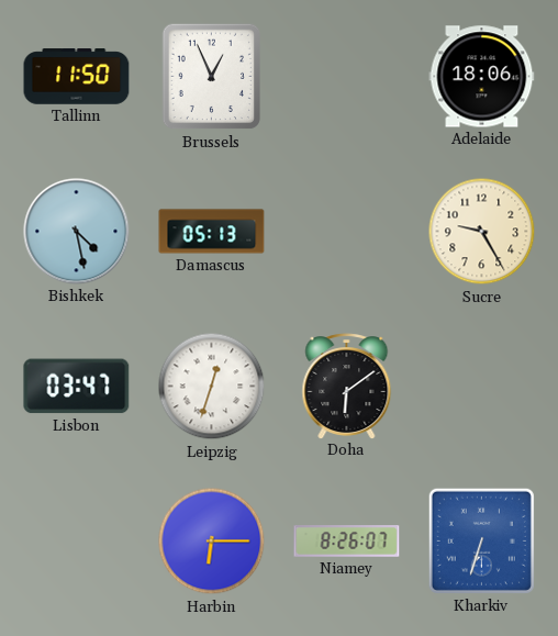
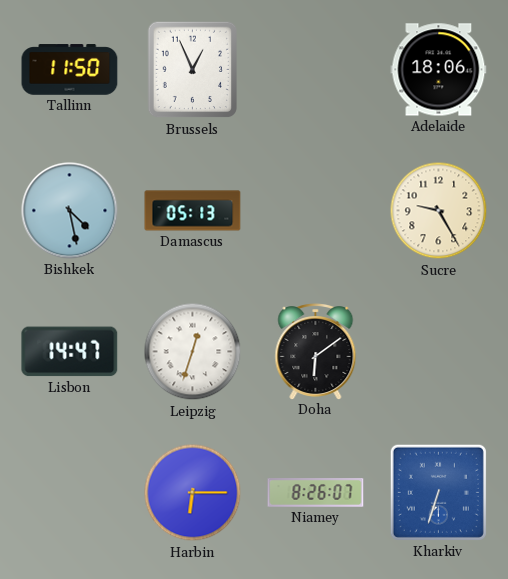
Lisbon: 03:47 -> 14:47
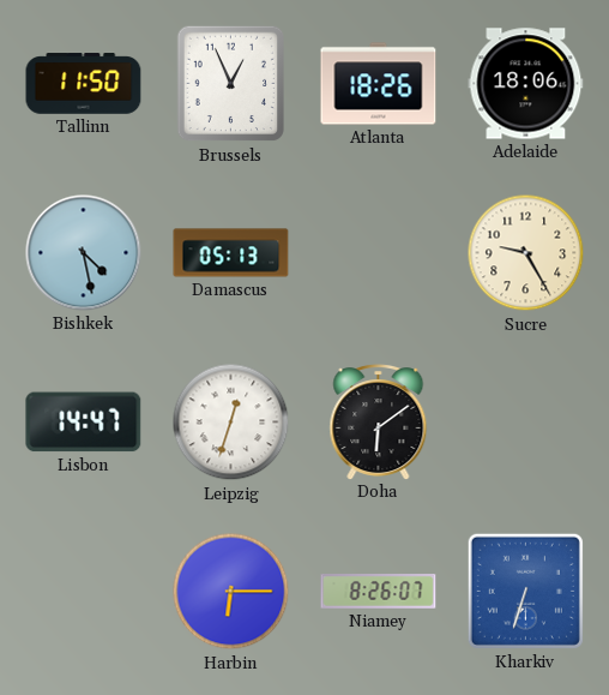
Atlanta: none -> 18:26
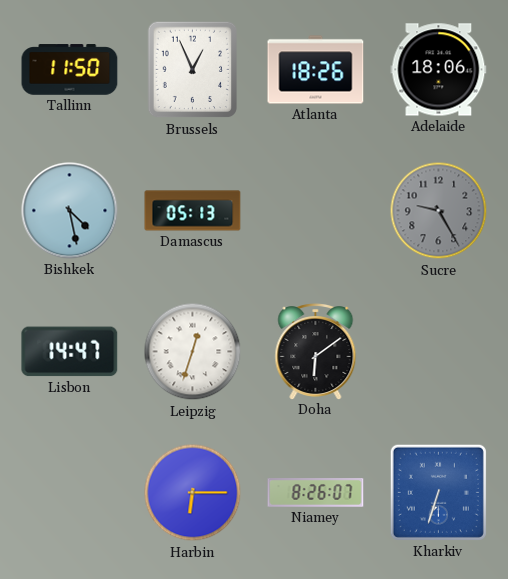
Sucre dial: cream -> grey
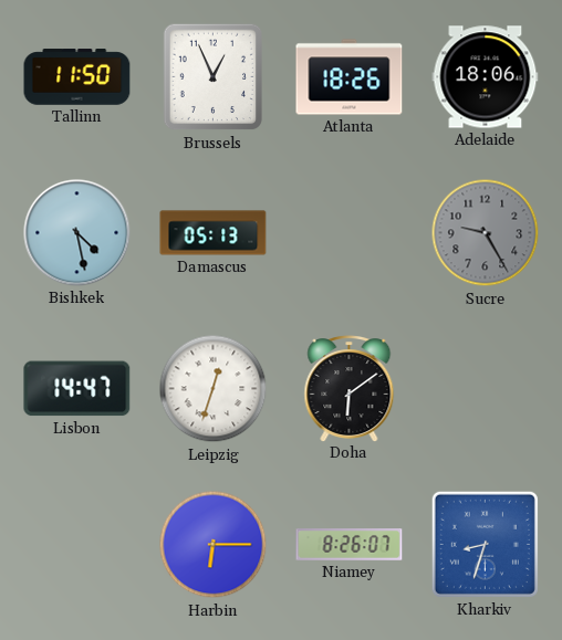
Kharkiv: 6:33 -> 8:33
